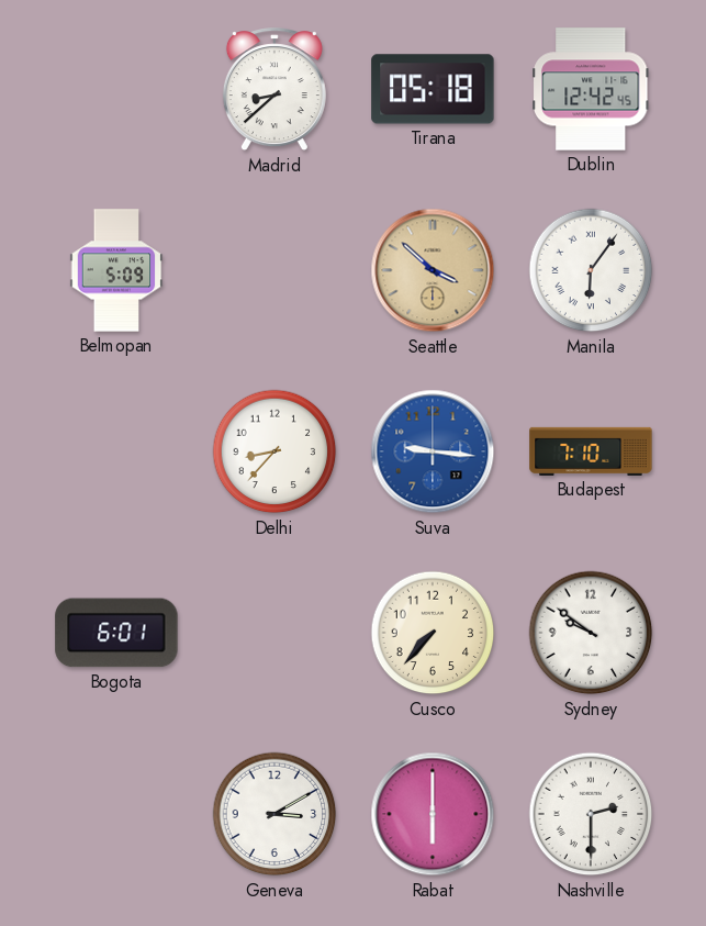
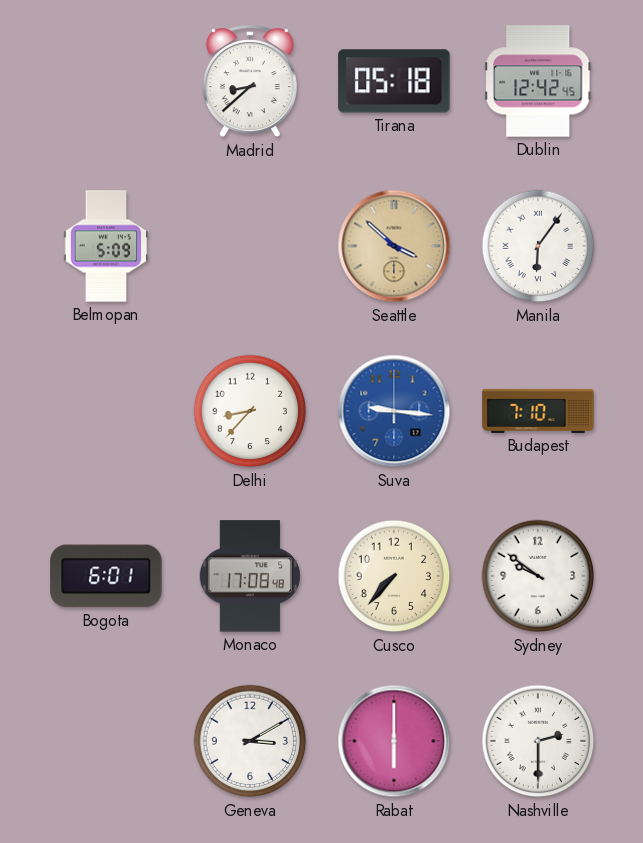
Monaco: none -> 17:08
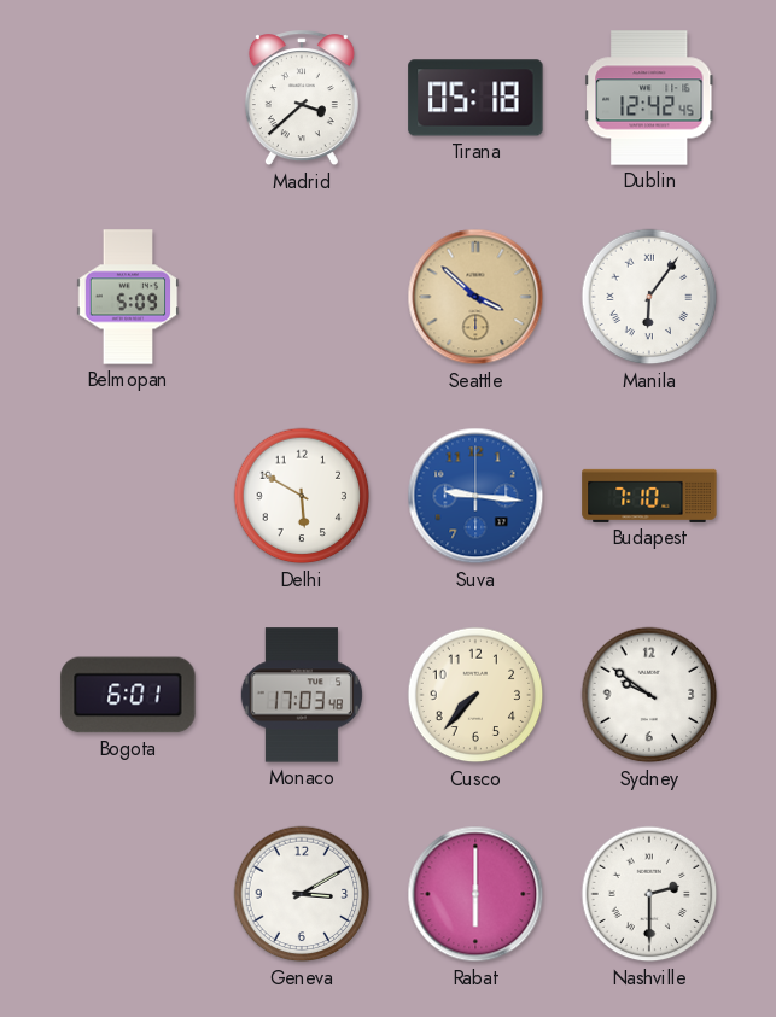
Madrid: 8:38 -> 3:38
Delhi: 8:37 -> 5:50
Monaco: 17:08 -> 17:03
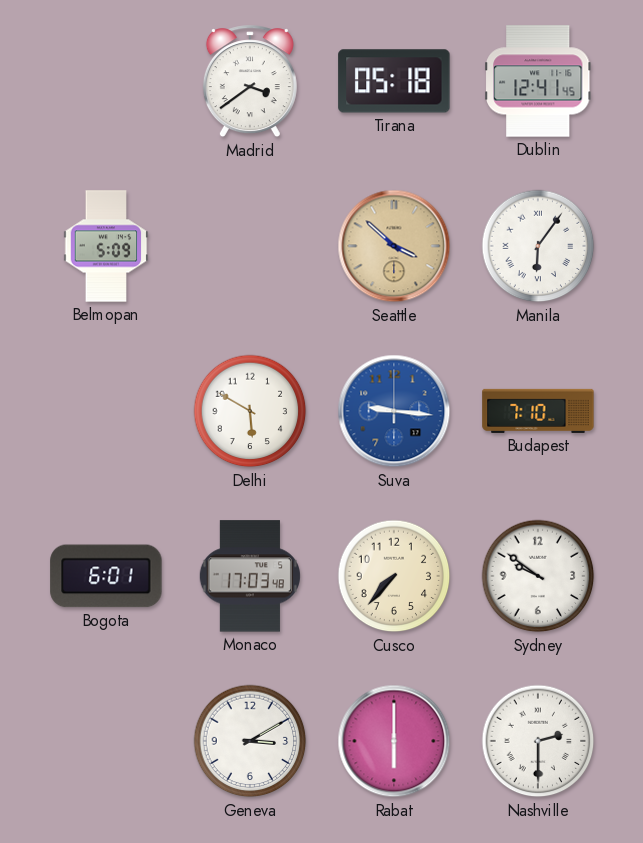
Madrid: 3:38 -> 3:39
Dublin: 12:42 -> 12:41
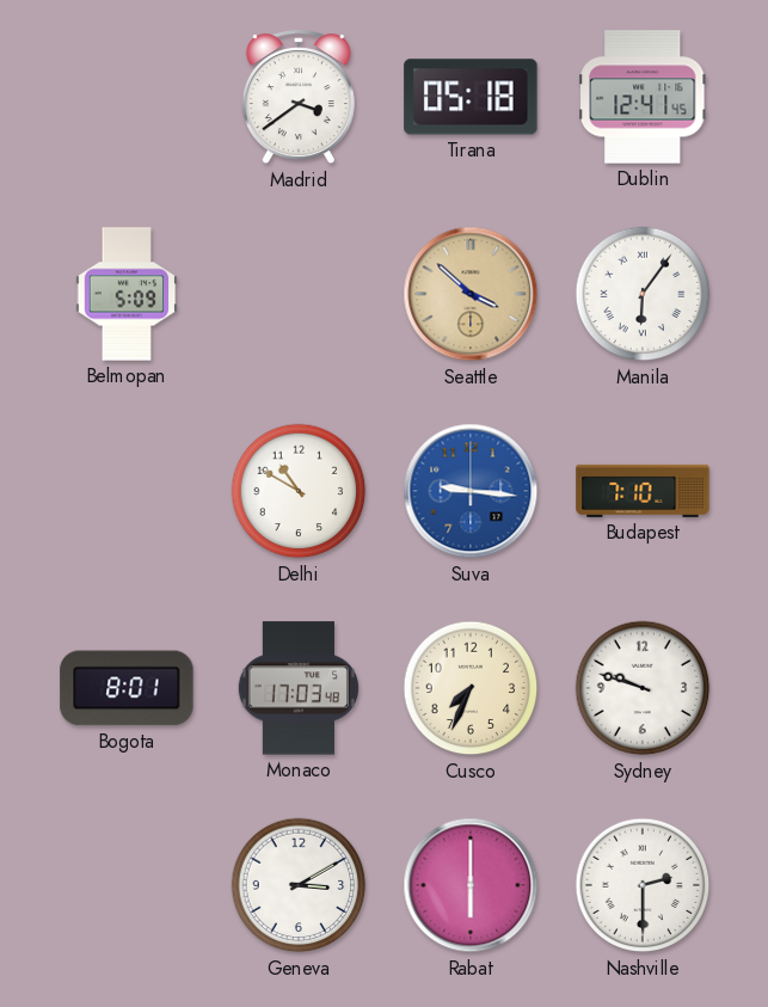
Delhi: 5:50 -> 10:50
Bogota: 6:01 -> 8:01
Cusco: 7:37 -> 7:34
Sydney: 9:51 -> 9:48
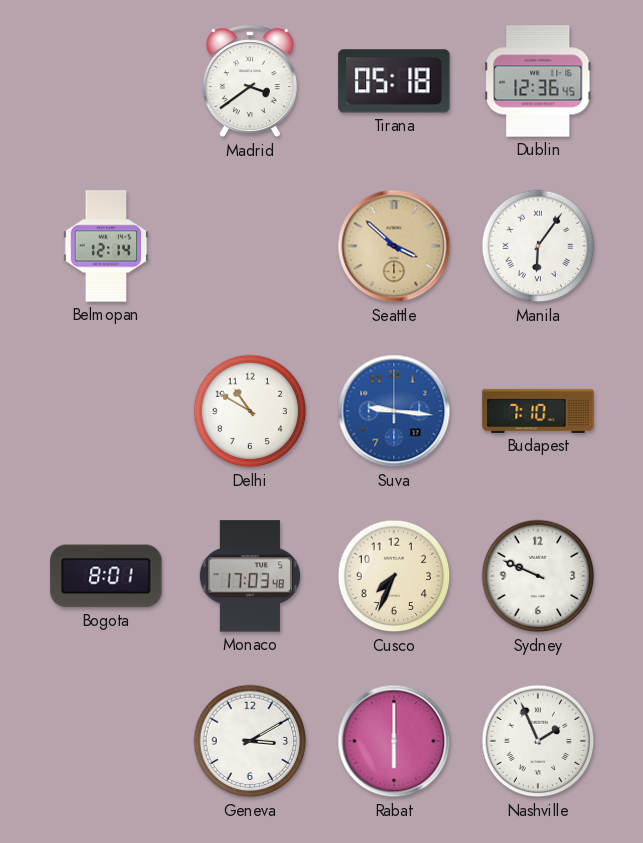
Dublin: 12:41 -> 12:36
Belmopan: 5:09 -> 12:14
Sydney: 9:48 -> 9:49
Nashville: 2:30 -> 1:56
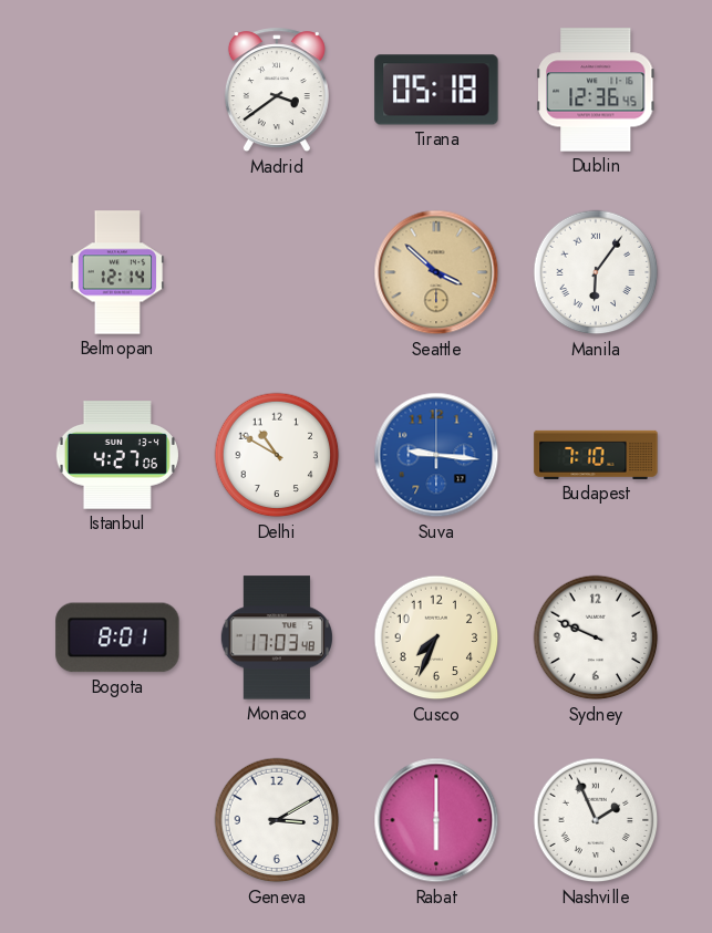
Istanbul: none -> 4:27
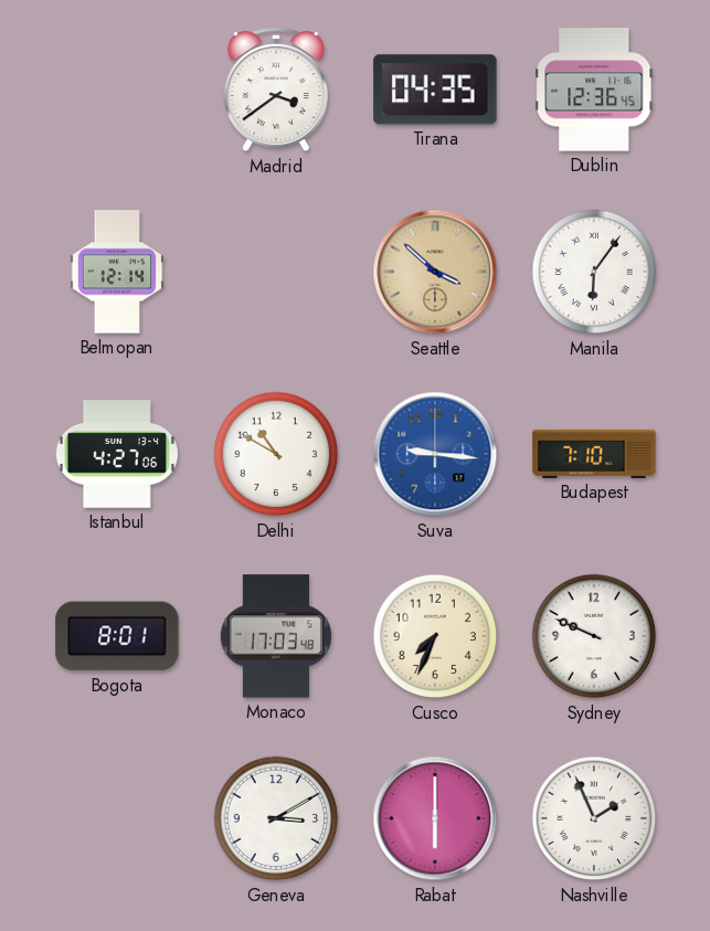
Tirana: 05:18 -> 04:35
